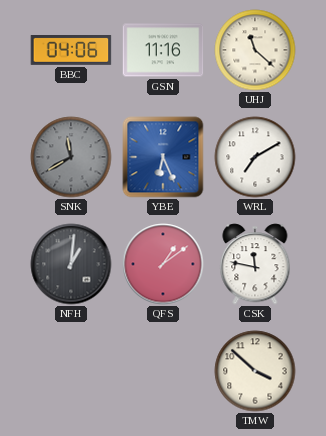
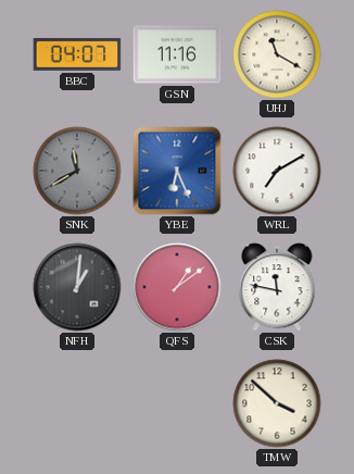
BBC: 04:06 -> 04:07
UHJ: 11:22 -> 11:20
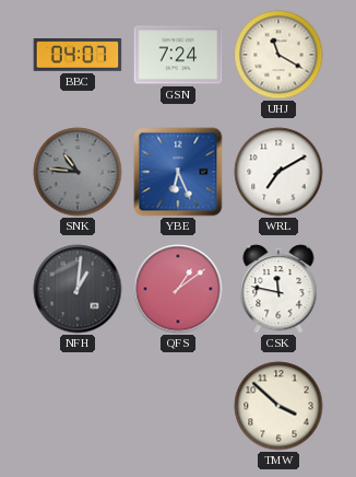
GSN: 11:16 -> 7:24
SNK: 11:40 -> 10:46
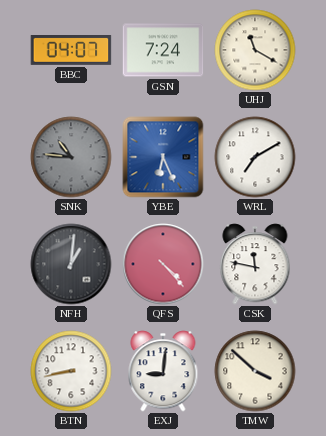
QFS: 1:09 -> 4:23
BTN: none -> 8:43
EXJ: none -> 9:01
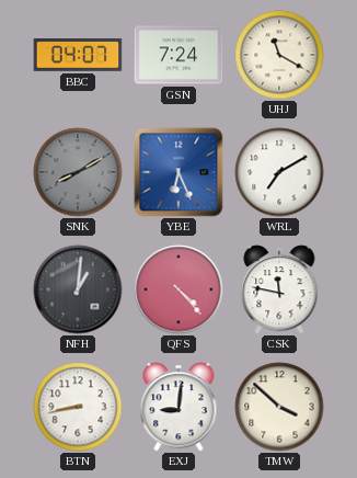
SNK: 10:46 -> 8:10
